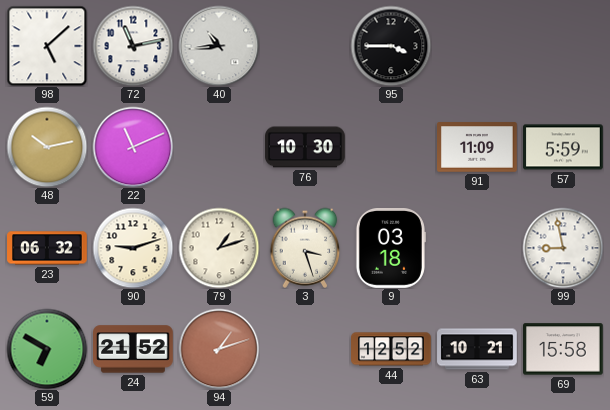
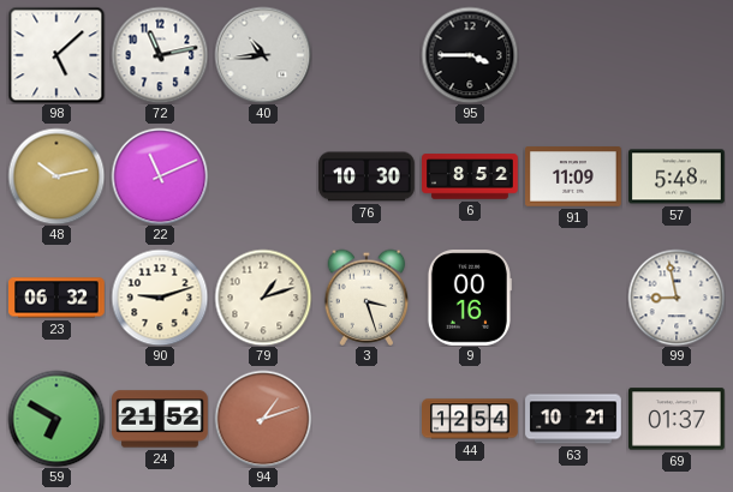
6: none -> 8:52
57: 5:59 -> 5:48
9: 03:18 -> 00:16
44: 12:52 -> 12:54
69: 15:58 -> 01:37
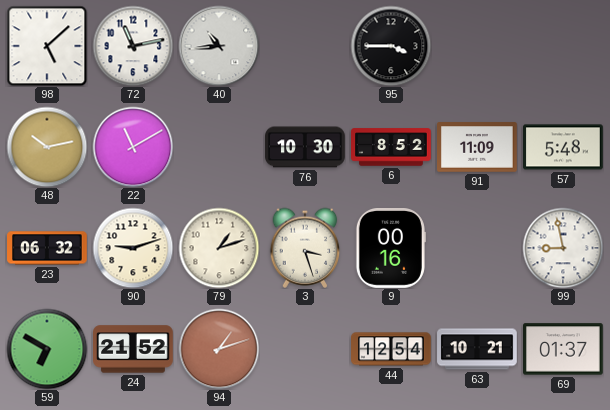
22: 11:11 -> 11:10
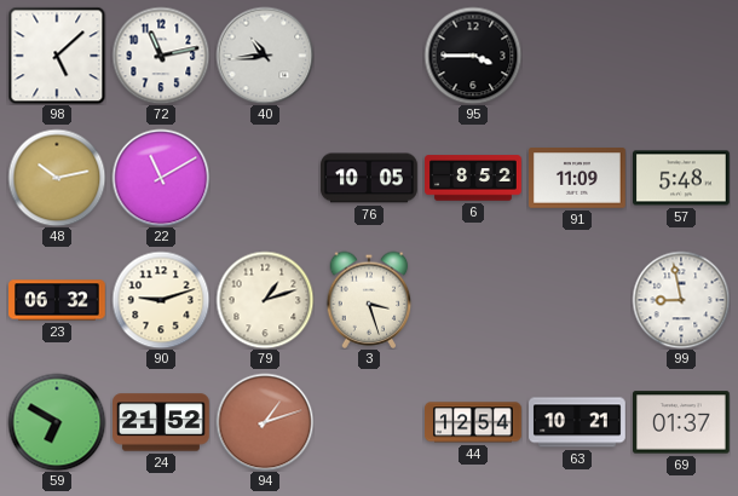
76: 10:30 -> 10:05
9: 00:16 -> none
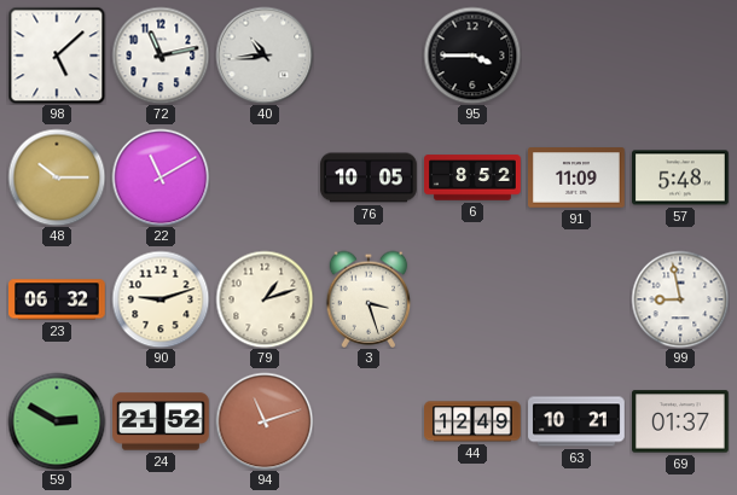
48: 10:13 -> 10:15
59: 6:50 -> 2:50
94: 1:12 -> 11:12
44: 12:54 -> 12:49
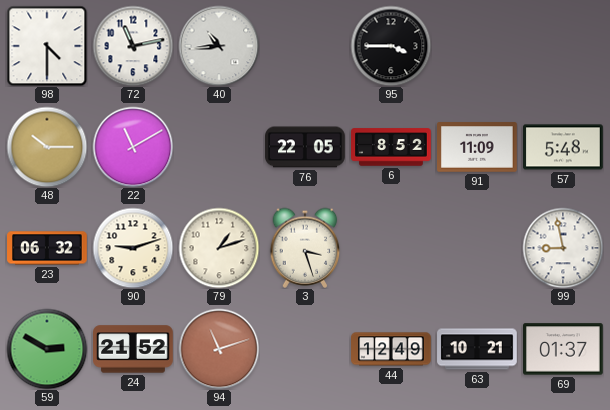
98: 5:08 -> 4:30
76: 10:05 -> 22:05
